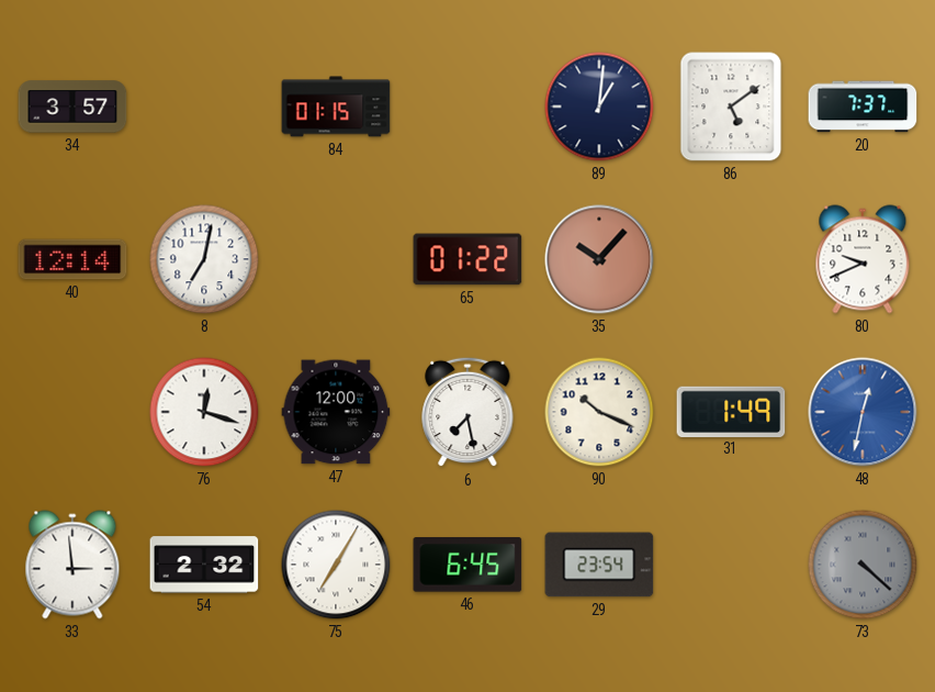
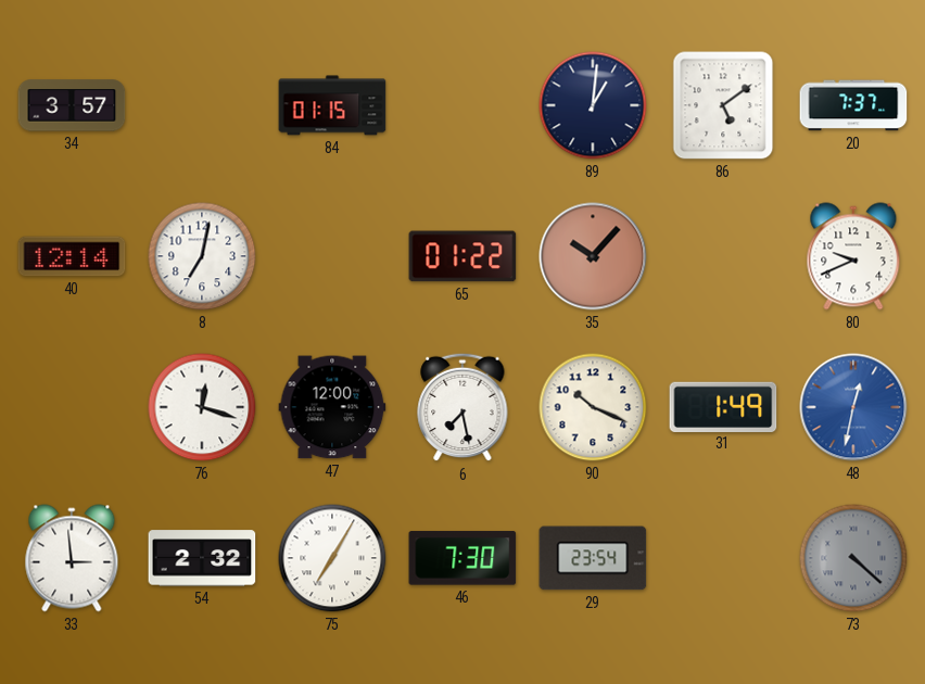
46: 6:45 -> 7:30
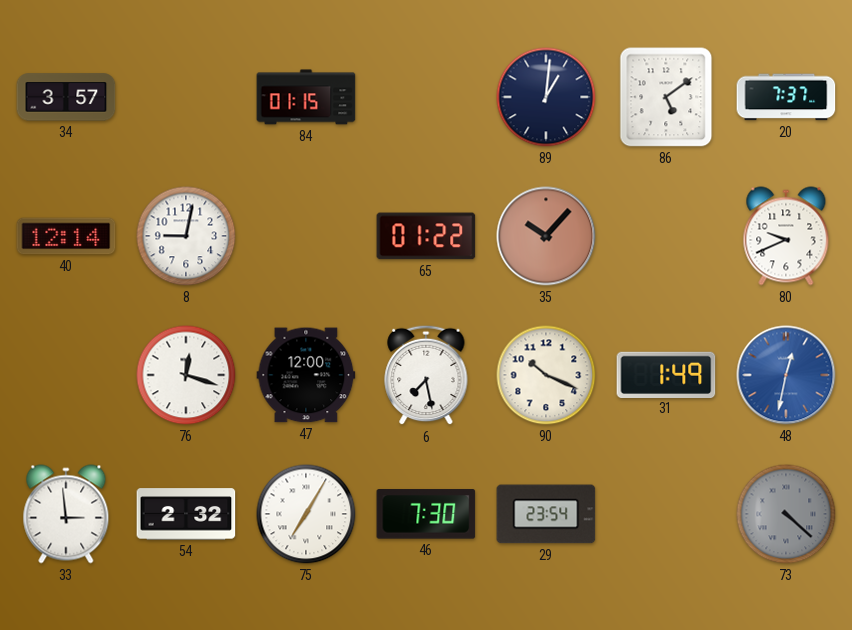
8: 7:02 -> 9:02
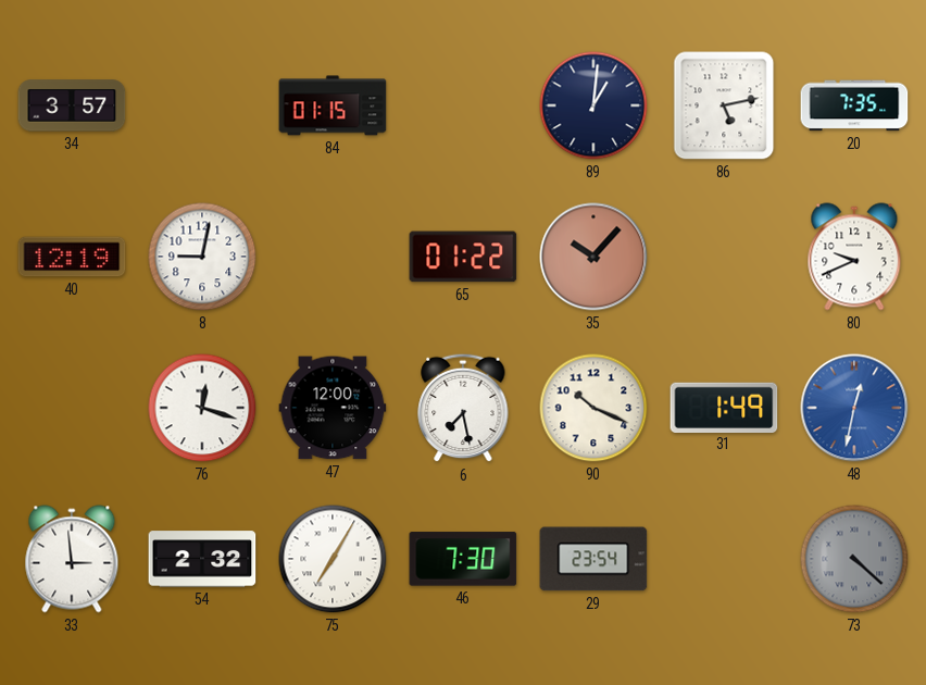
86: 5:09 -> 5:13
20: 7:37 -> 7:35
40: 12:14 -> 12:19
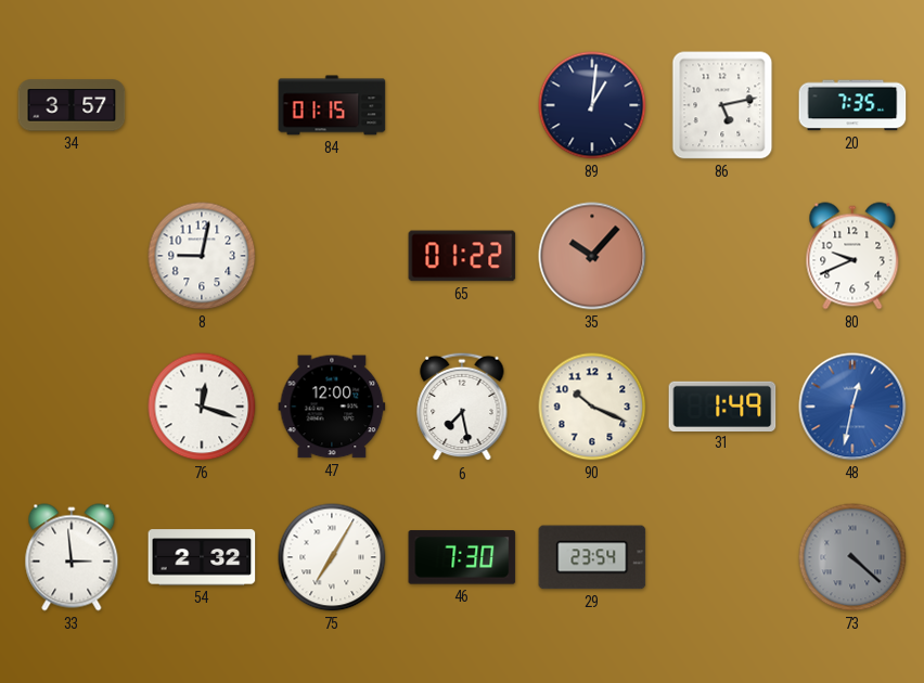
40: 12:19 -> none
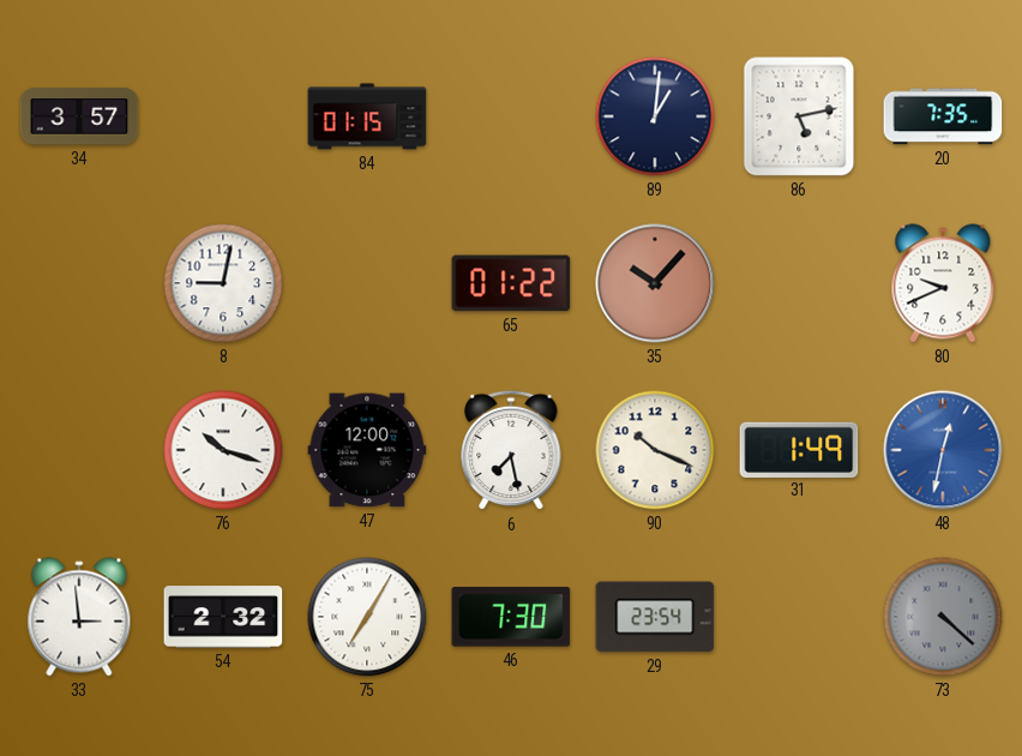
76: 12:18 -> 10:18
